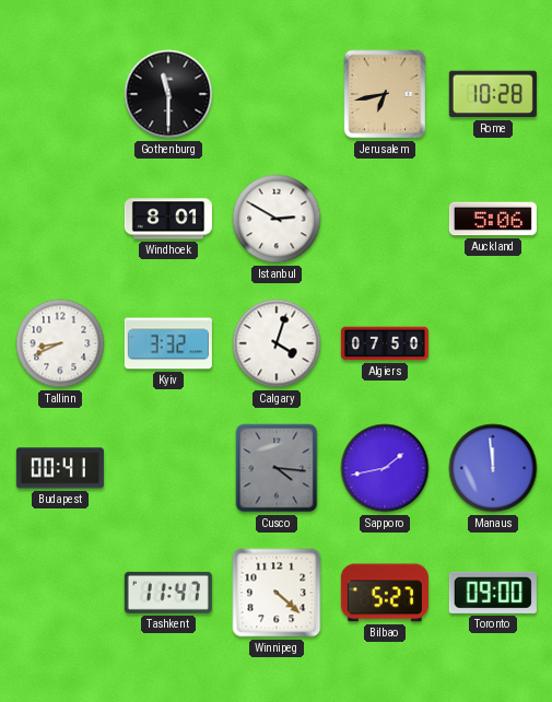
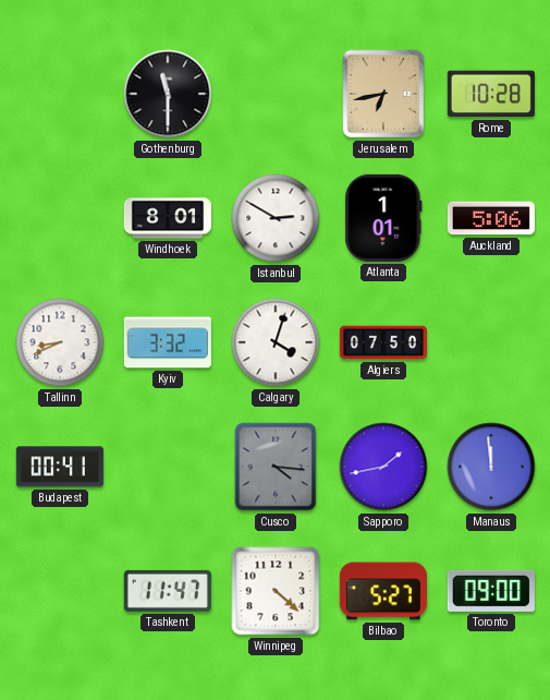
Atlanta: none -> 1:01
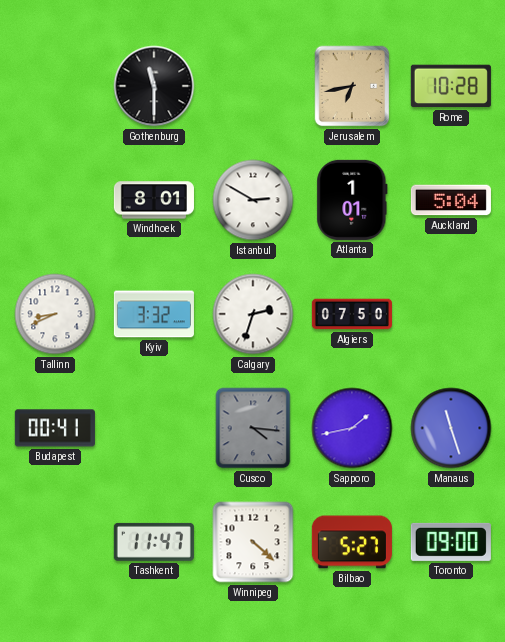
Auckland: 5:06 -> 5:04
Calgary: 4:03 -> 2:33
Manaus: 11:59 -> 11:27
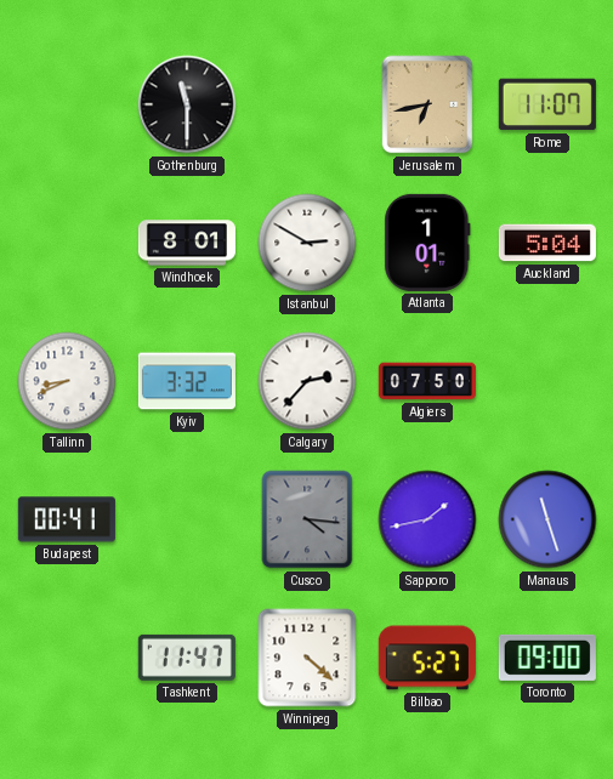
Rome: 10:28 -> 11:07
Calgary: 2:33 -> 2:37
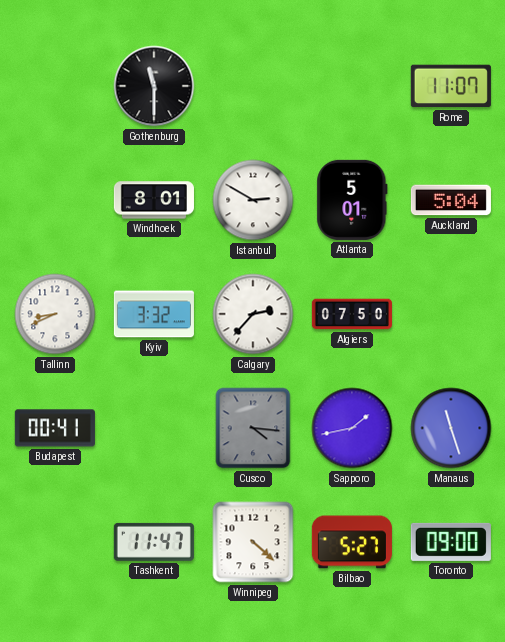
Jerusalem: 6:43 -> none
Atlanta: 1:01 -> 5:01
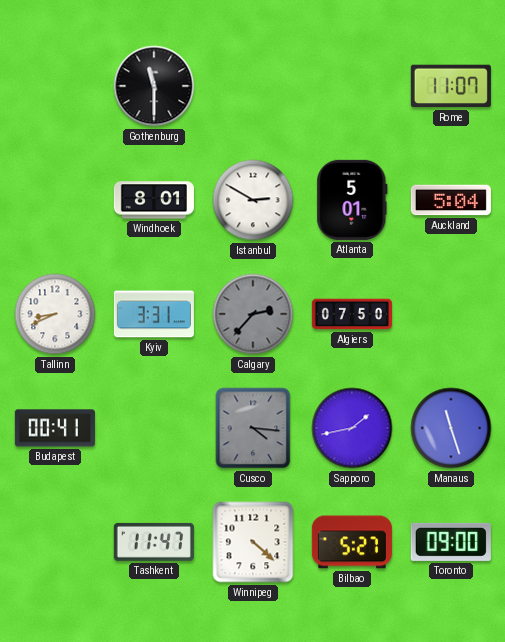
Kyiv: 3:32 -> 3:31
Calgary dial: white -> grey
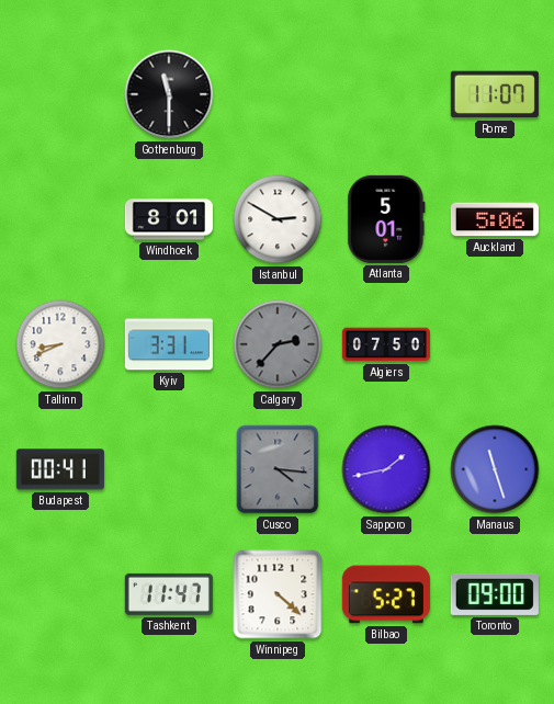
Auckland: 5:04 -> 5:06
